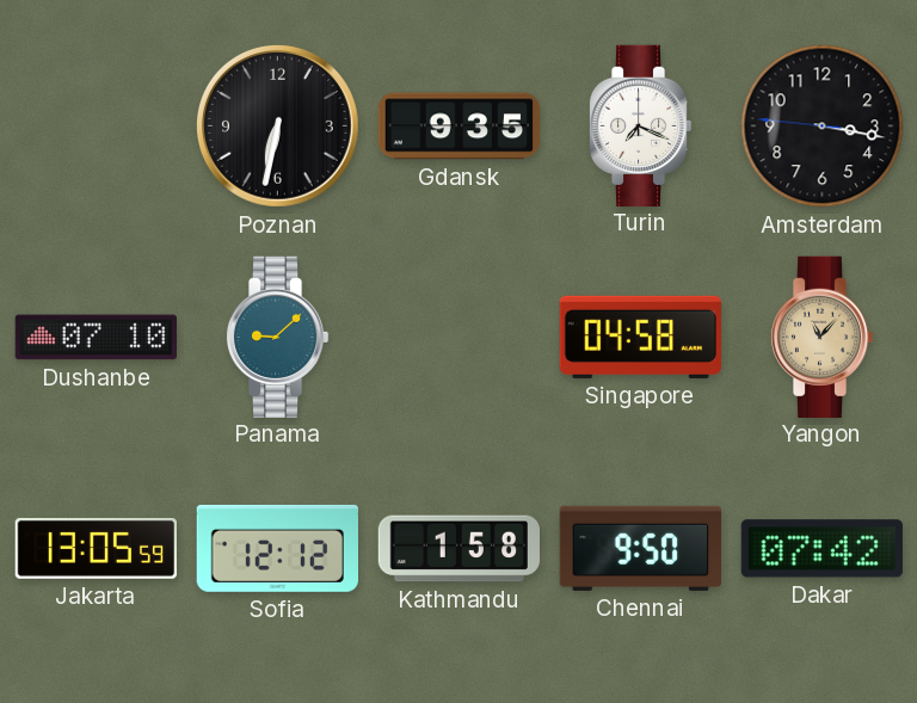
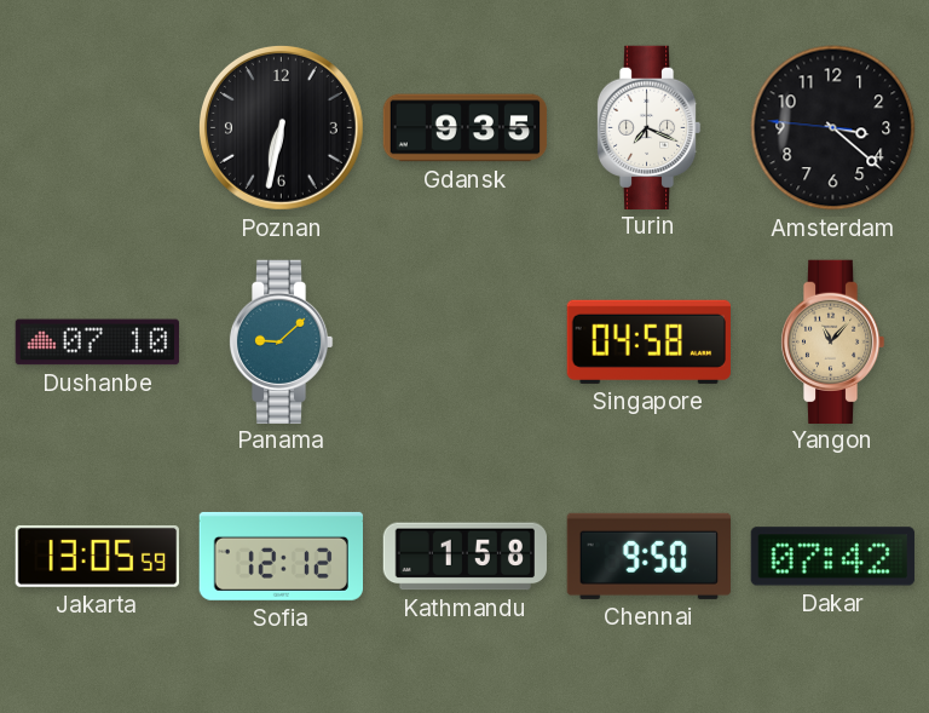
Amsterdam: 3:16 -> 3:21
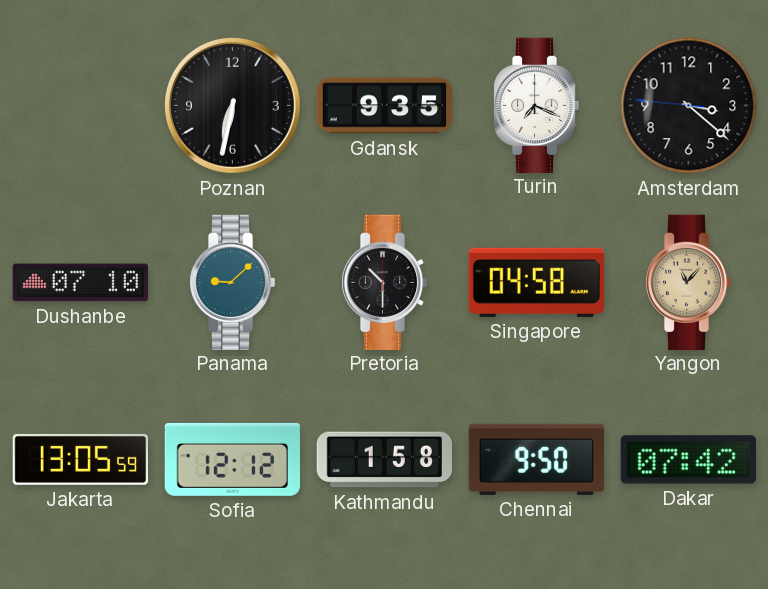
Pretoria: none -> 10:30
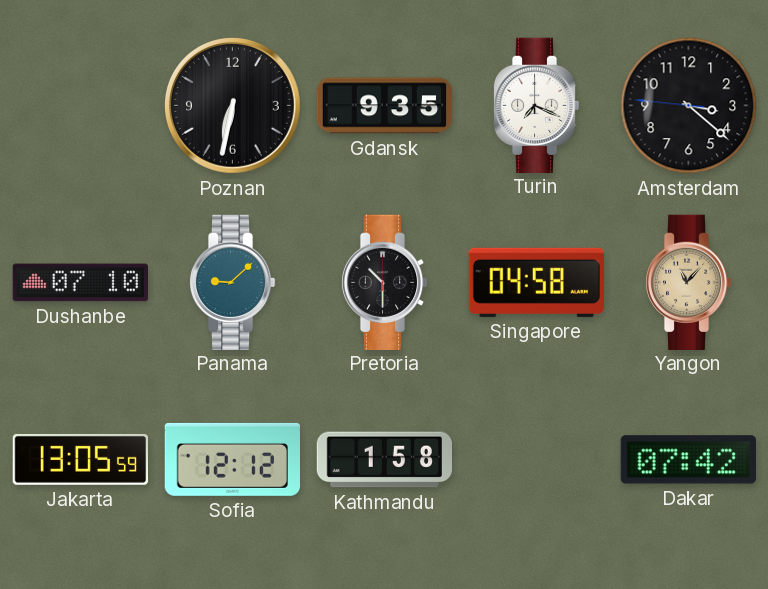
Chennai: 9:50 -> none
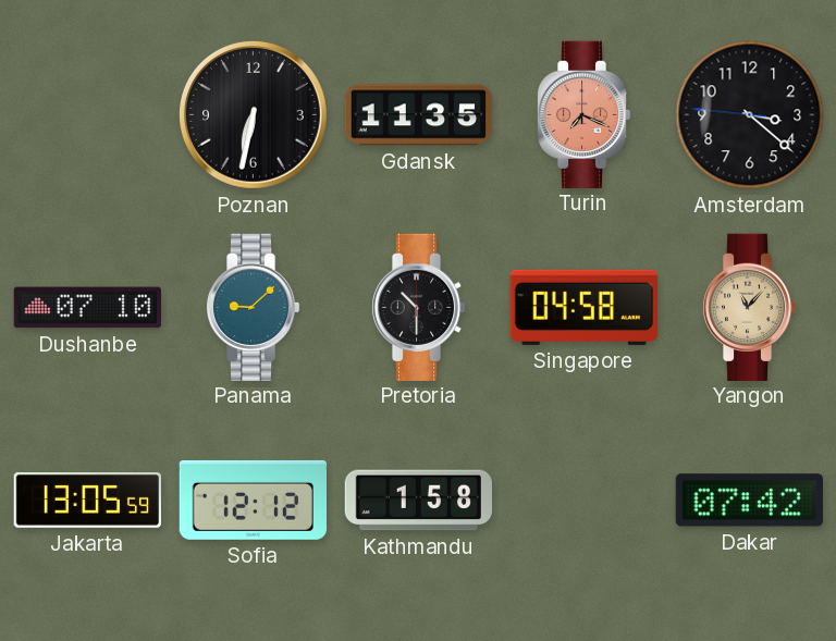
Gdansk: 9:35 -> 11:35
Turin dial: white -> salmon
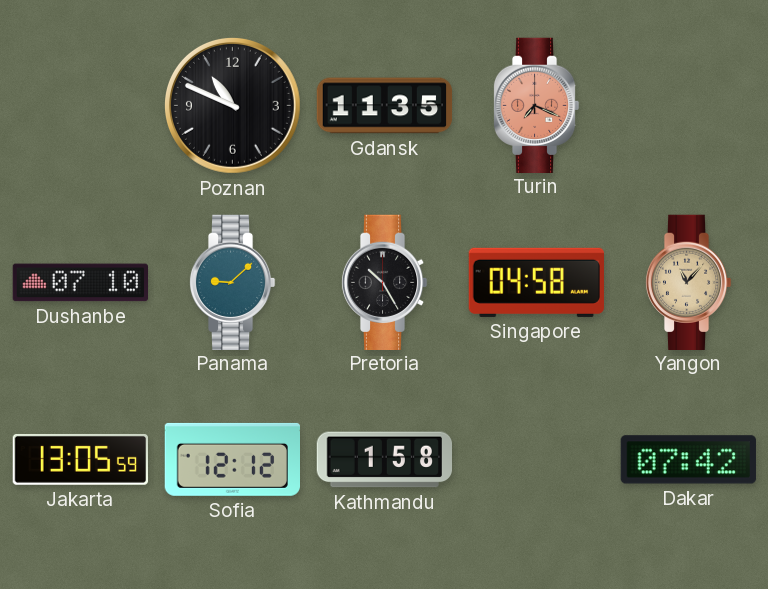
Poznan: 6:32 -> 10:49
Amsterdam: 3:21 -> none
Pretoria: 10:30 -> 10:25
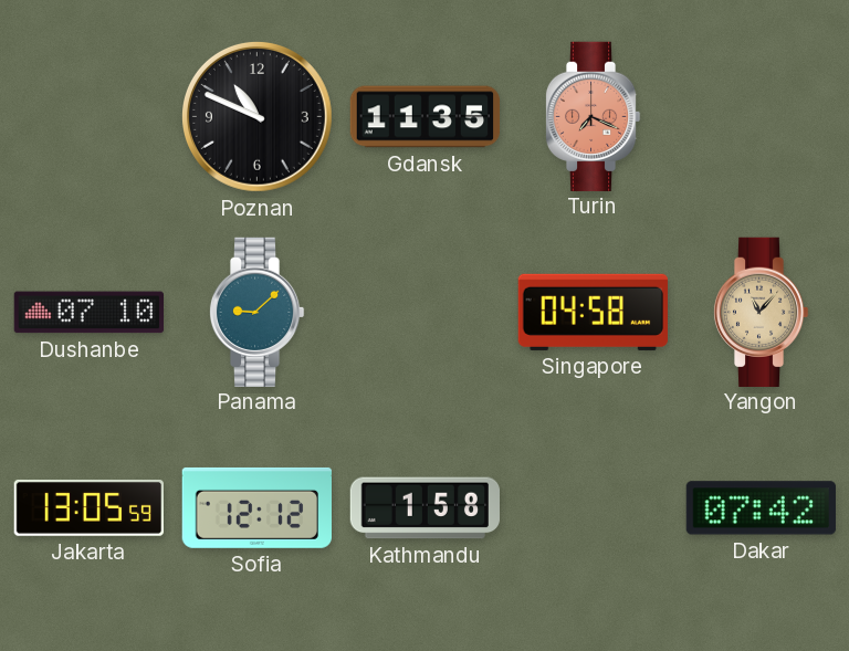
Pretoria: 10:25 -> none
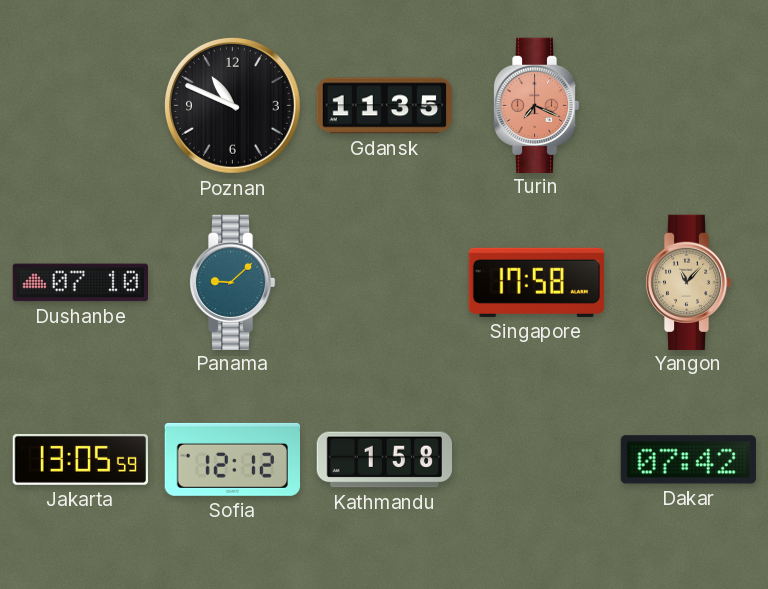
Singapore: 04:58 -> 17:58
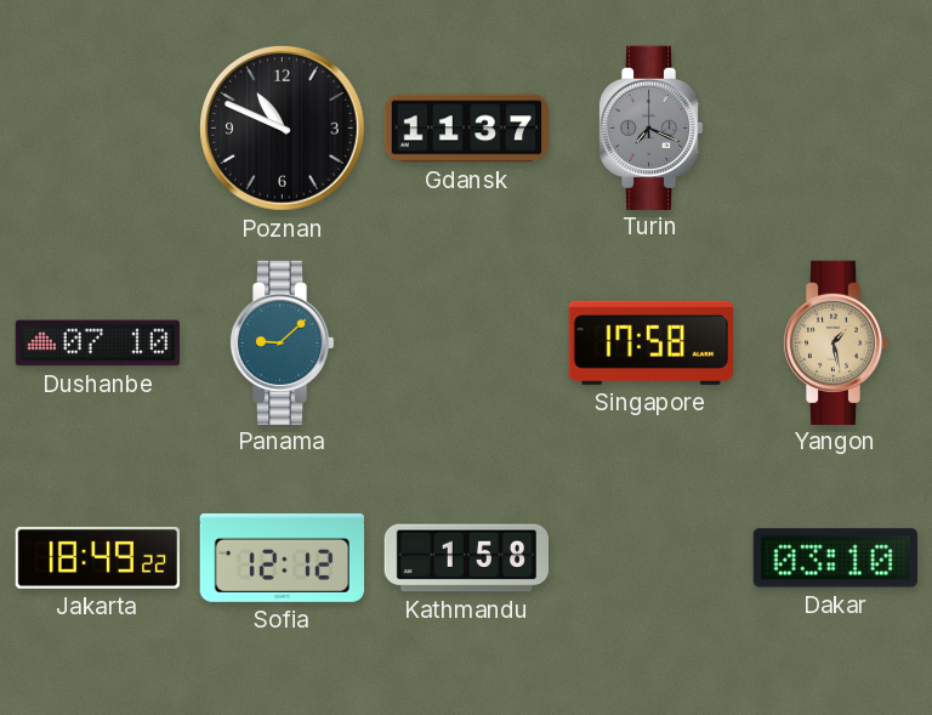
Gdansk: 11:35 -> 11:37
Turin dial: salmon -> grey
Yangon: 11:07 -> 1:28
Jakarta: 13:05 -> 18:49
Dakar: 07:42 -> 03:10
